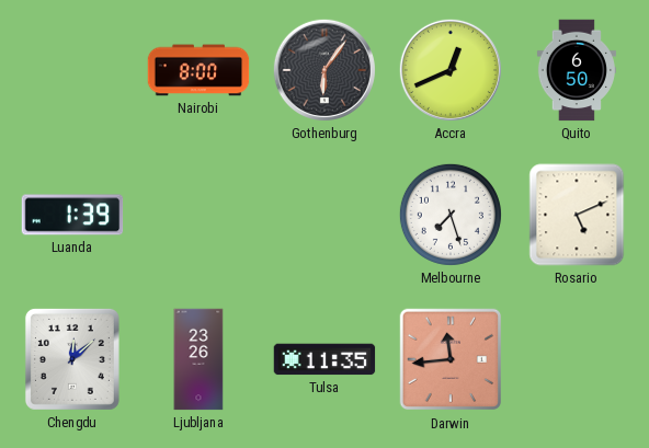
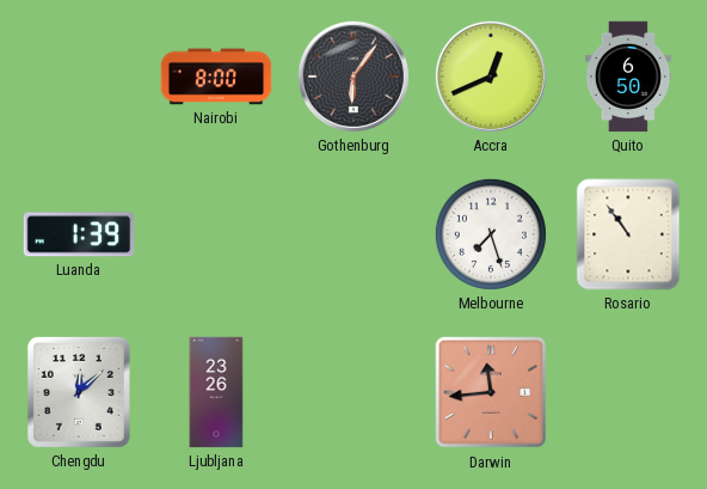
Rosario: 5:11 -> 10:54
Tulsa: 11:35 -> none
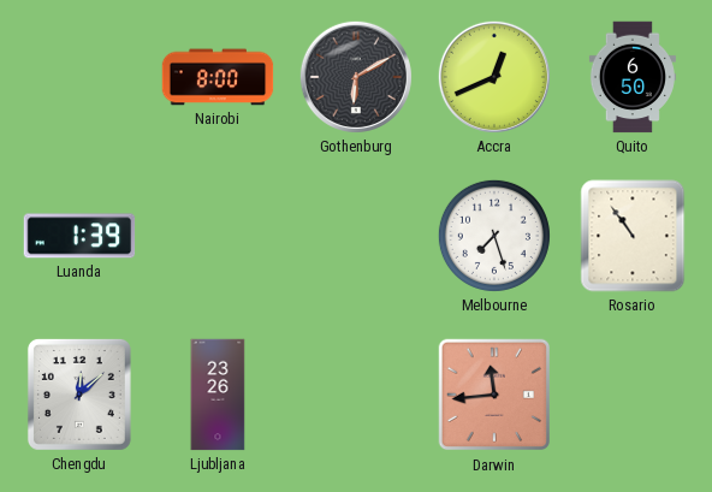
Gothenburg: 6:06 -> 6:10
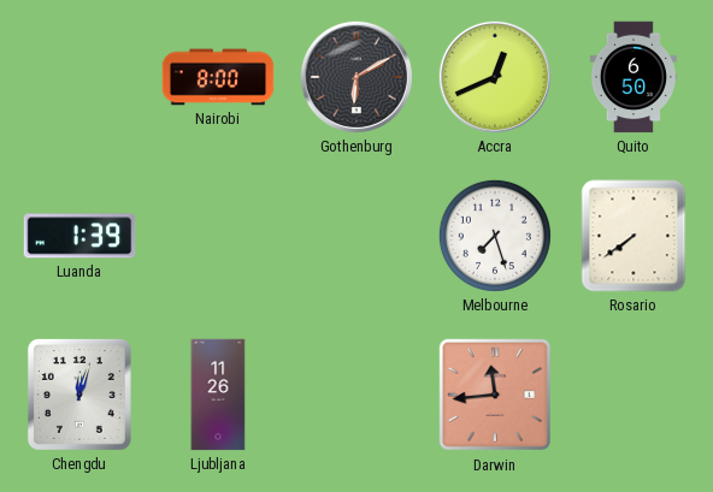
Rosario: 10:54 -> 7:39
Chengdu: 12:08 -> 12:03
Ljubljana: 23:26 -> 11:26
